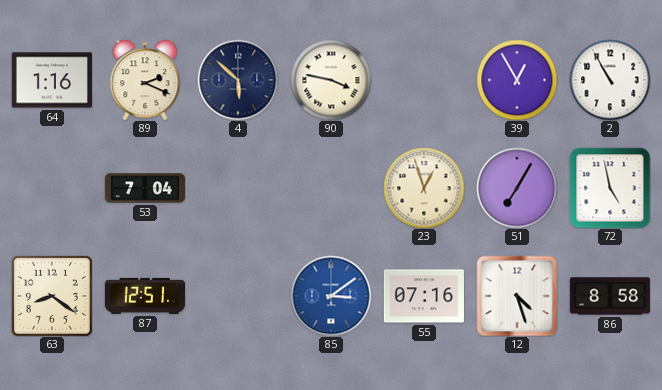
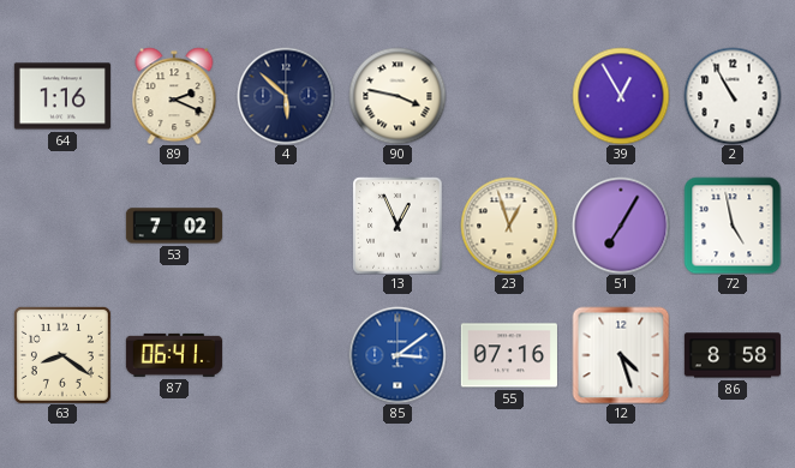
53: 7:04 -> 7:02
13: none -> 12:56
87: 12:51 -> 06:41
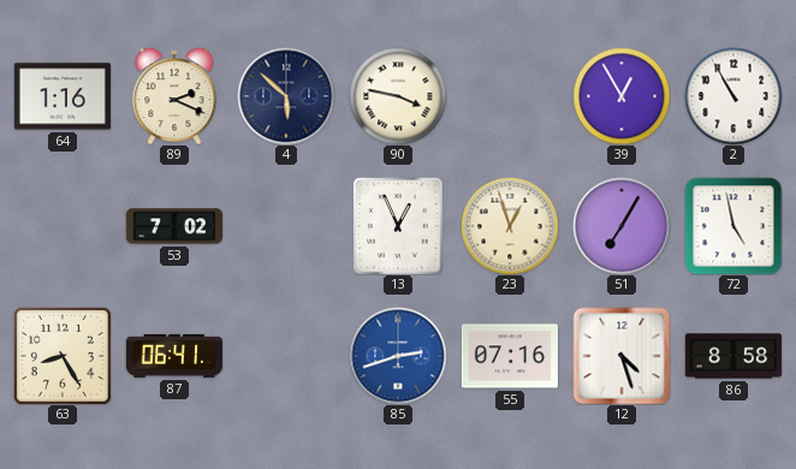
63: 8:21 -> 8:25
85: 3:09 -> 2:42
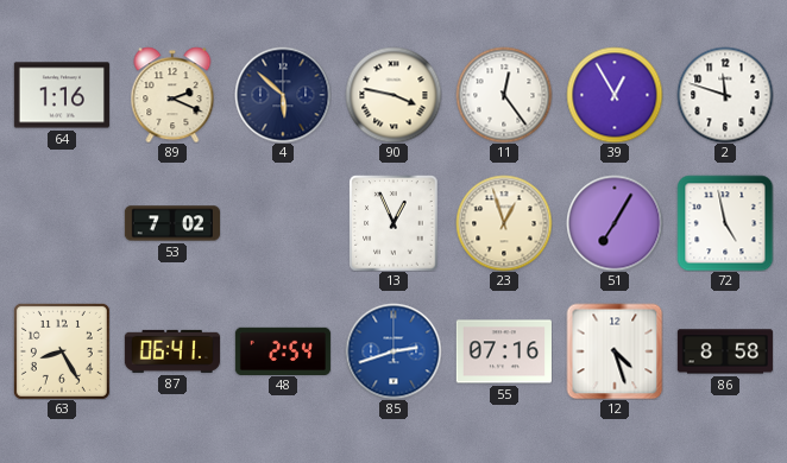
11: none -> 12:24
2: 10:55 -> 11:48
48: none -> 2:54
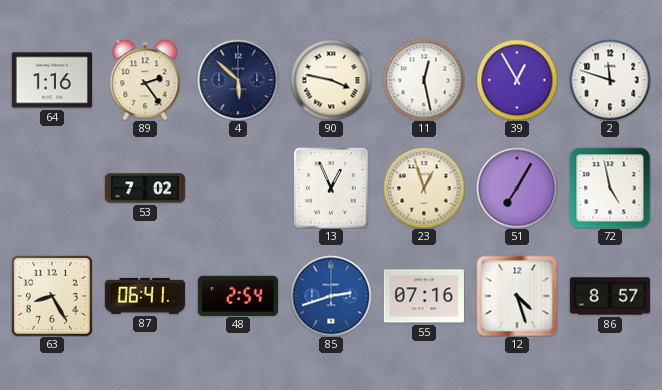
89: 2:19 -> 2:24
11: 12:24 -> 12:28
86: 8:58 -> 8:57
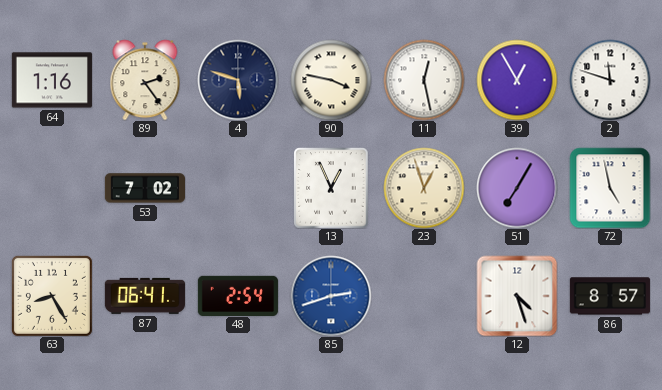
4: 5:52 -> 5:48
55: 07:16 -> none
